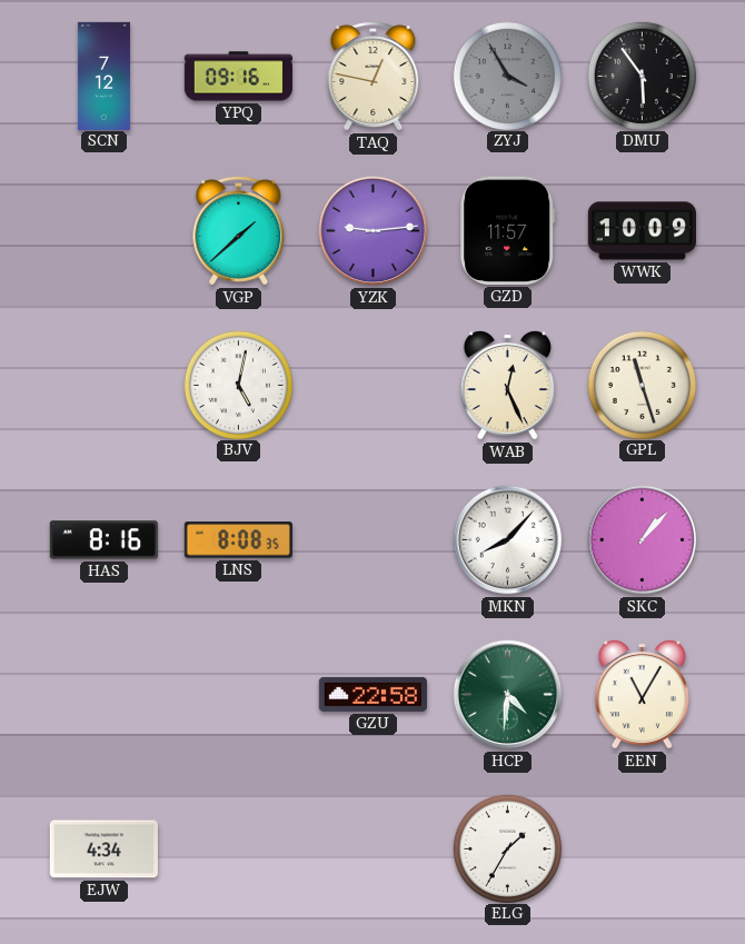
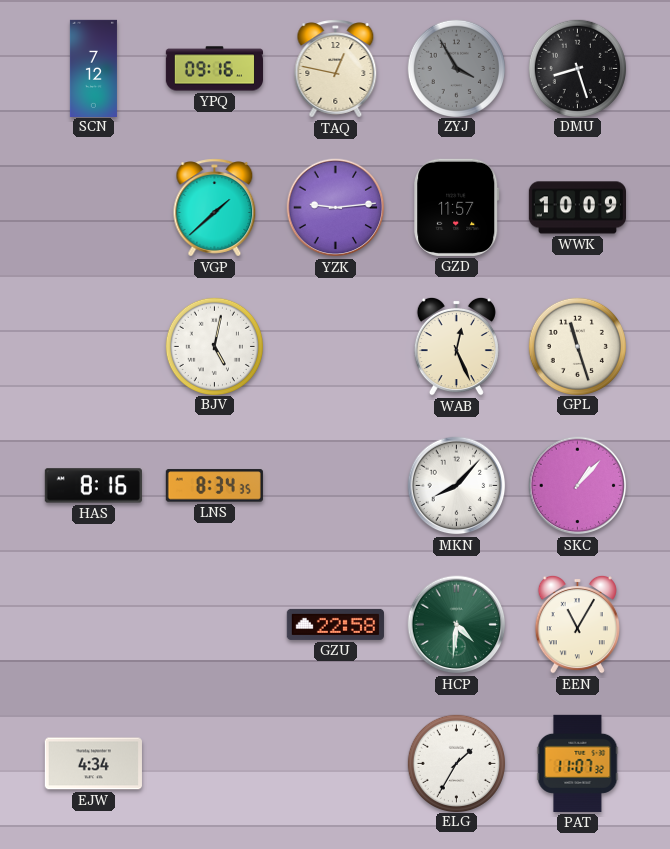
DMU: 5:54 -> 8:27
LNS: 8:08 -> 8:34
PAT: none -> 11:07
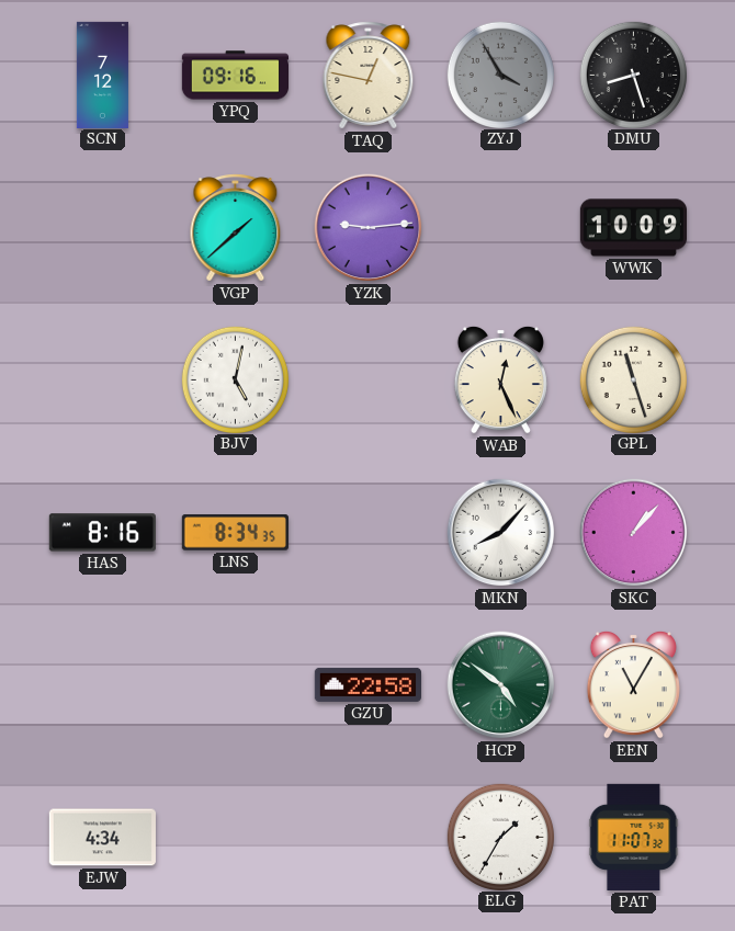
GZD: 11:57 -> none
HCP: 4:31 -> 4:51
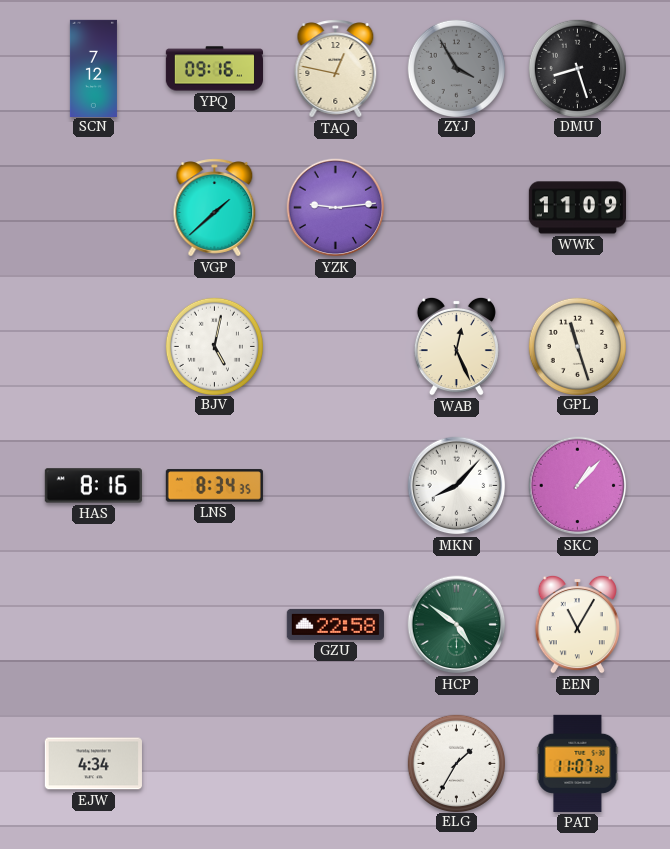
WWK: 10:09 -> 11:09
